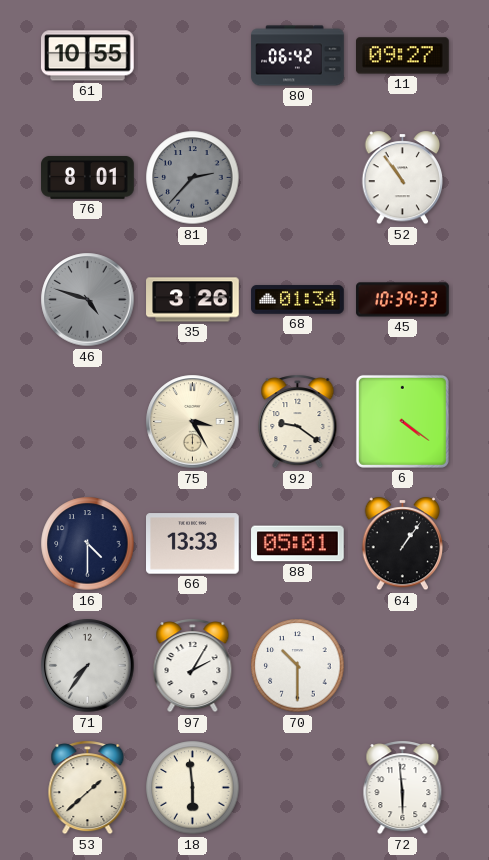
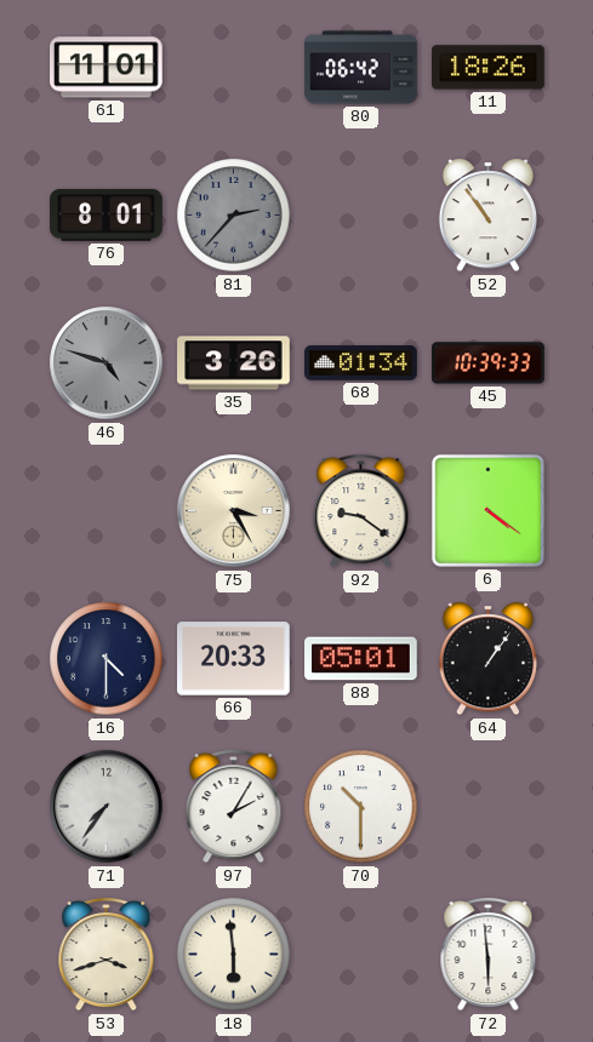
61: 10:55 -> 11:01
11: 09:27 -> 18:26
66: 13:33 -> 20:33
53: 1:38 -> 3:42
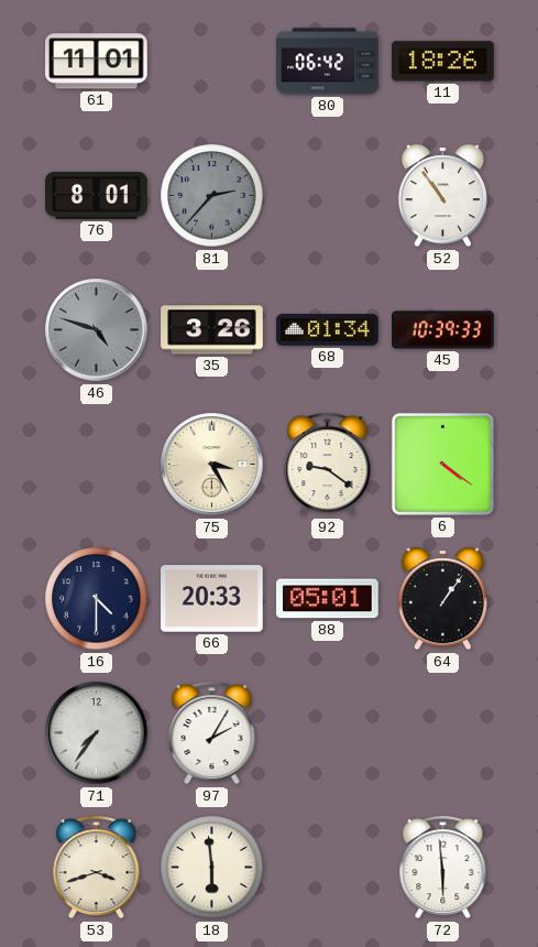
70: 10:30 -> none
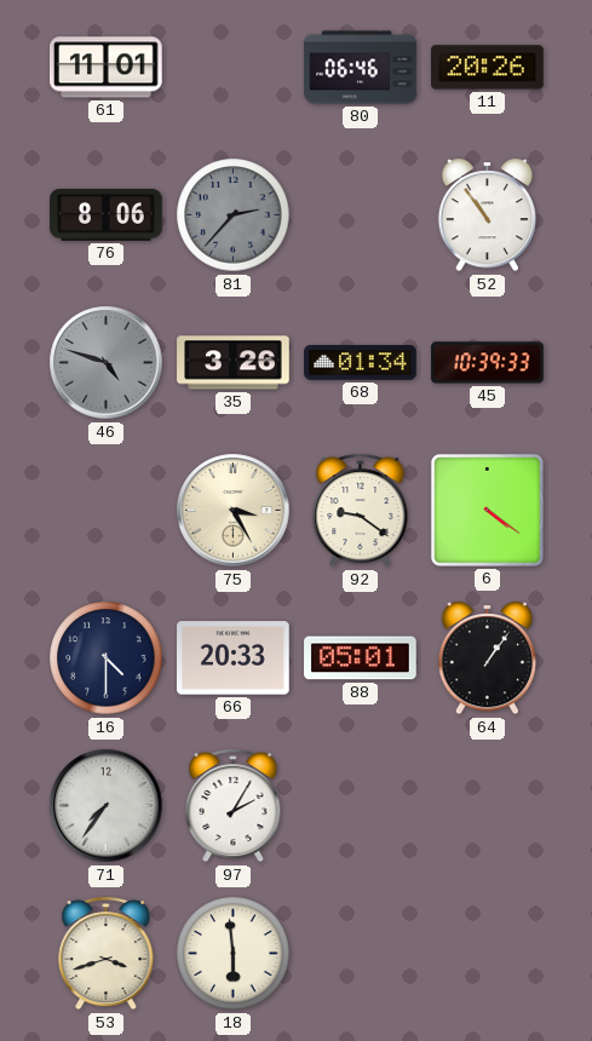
80: 06:42 -> 06:46
11: 18:26 -> 20:26
76: 8:01 -> 8:06
72: 5:59 -> none
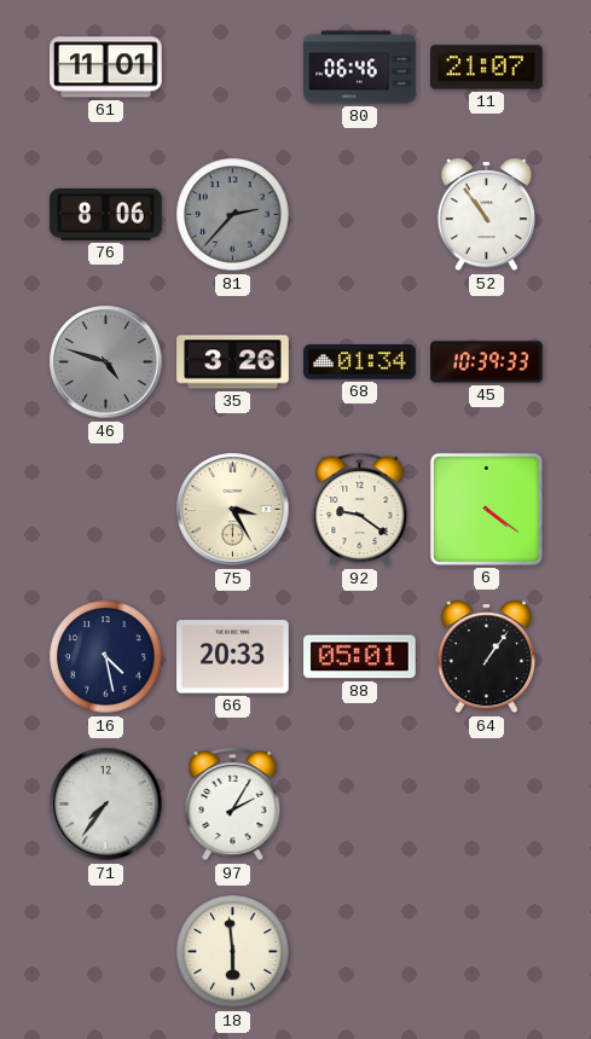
11: 20:26 -> 21:07
16: 4:30 -> 4:28
53: 3:42 -> none
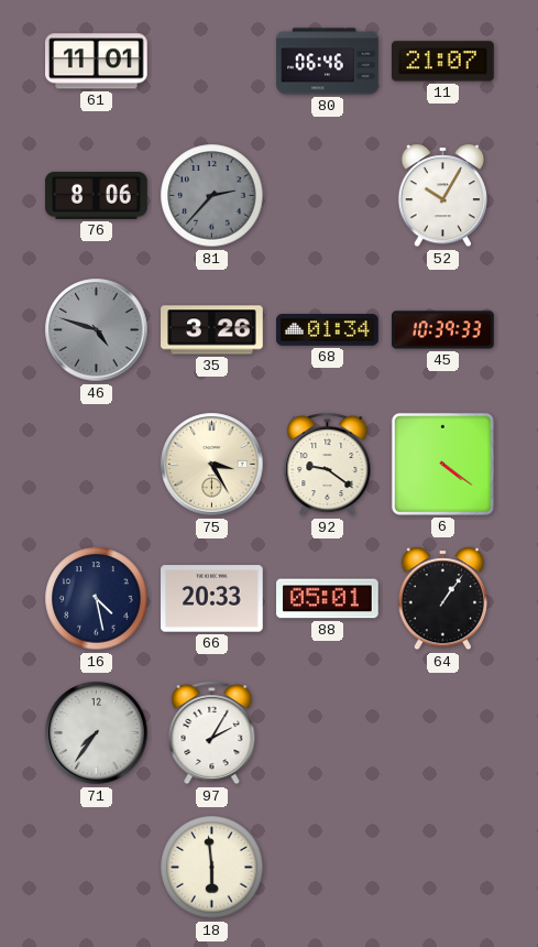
52: 10:54 -> 10:05
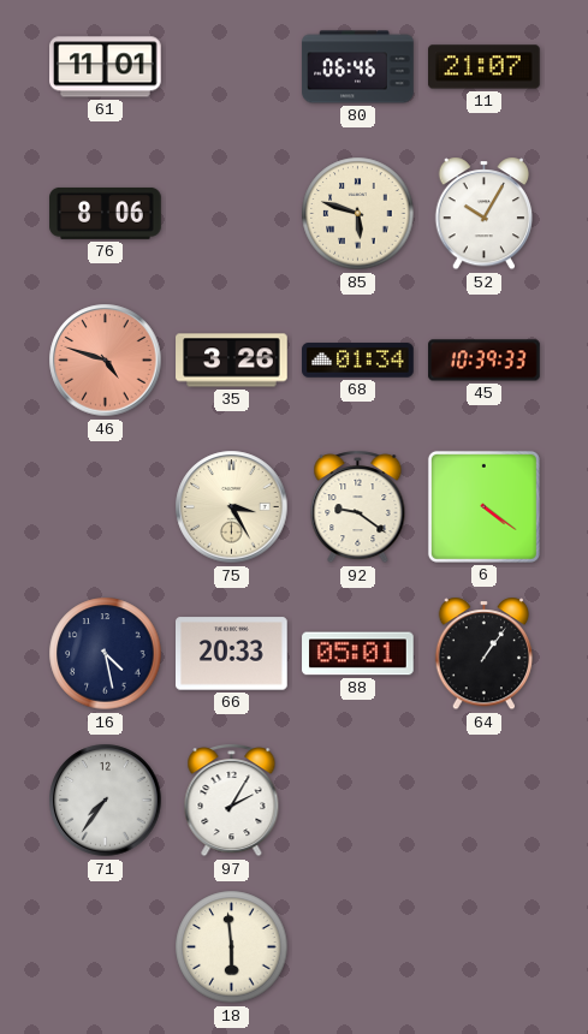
81: 2:37 -> none
85: none -> 5:48
46 dial: grey -> salmon
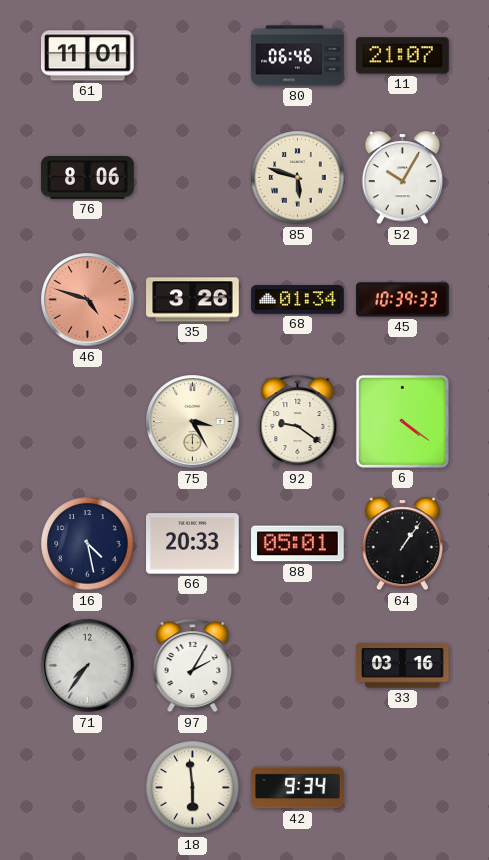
33: none -> 03:16
42: none -> 9:34
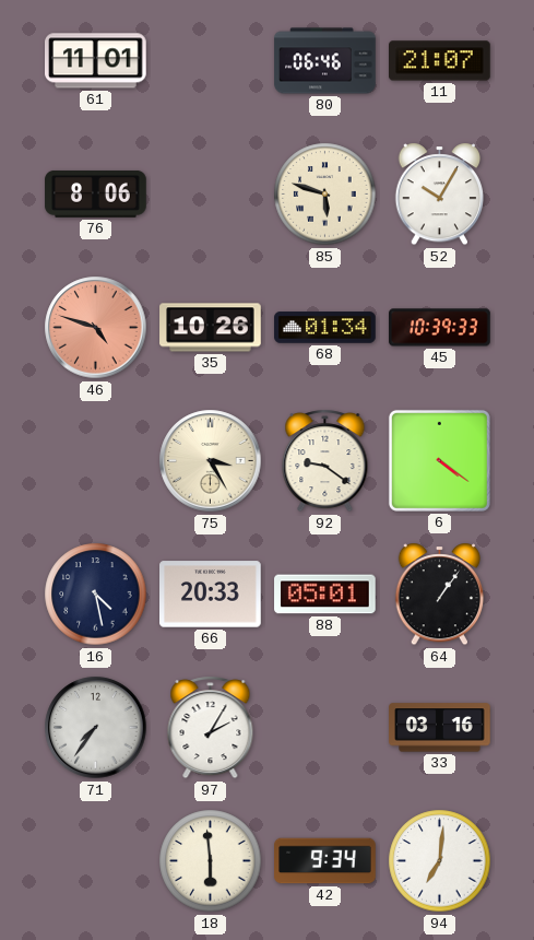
35: 3:26 -> 10:26
94: none -> 7:01
